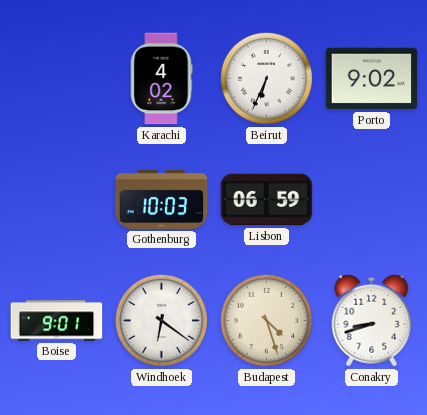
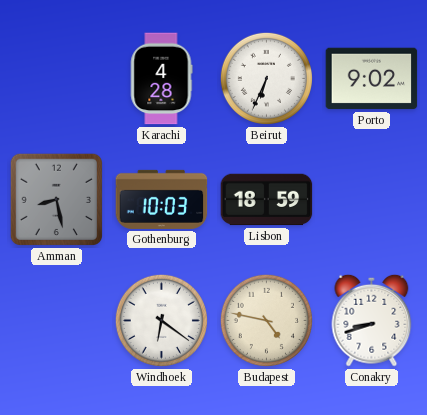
Karachi: 4:02 -> 4:28
Amman: none -> 8:28
Lisbon: 06:59 -> 18:59
Boise: 9:01 -> none
Budapest: 4:27 -> 4:47
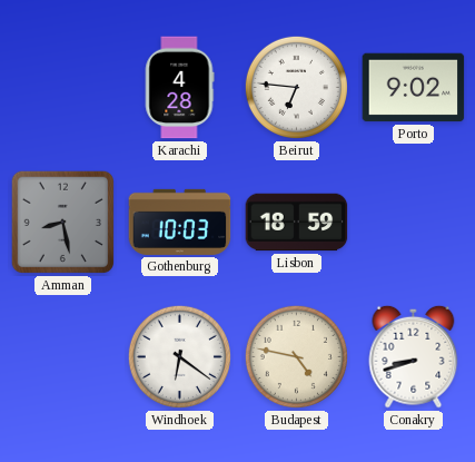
Beirut: 6:34 -> 6:46
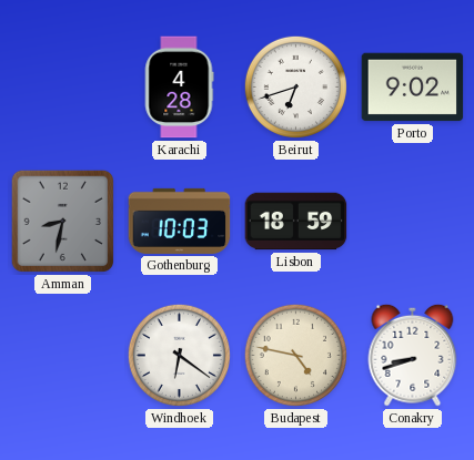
Beirut: 6:46 -> 6:42
Amman: 8:28 -> 8:32
